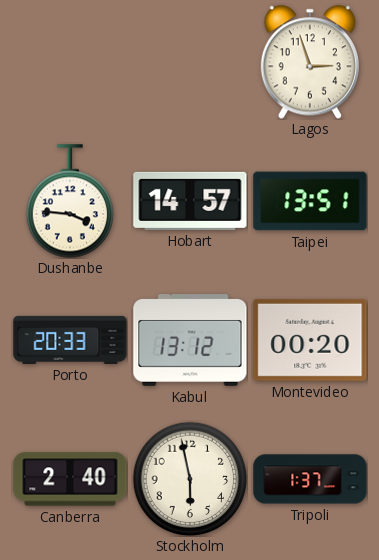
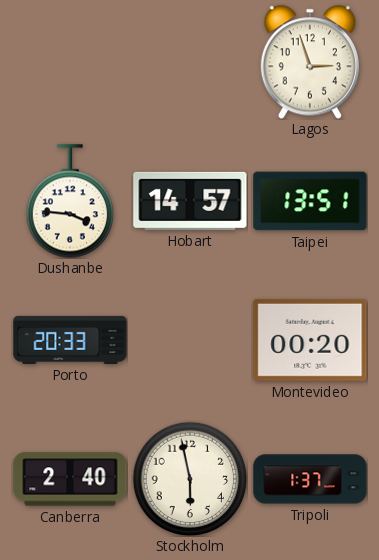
Kabul: 13:12 -> none
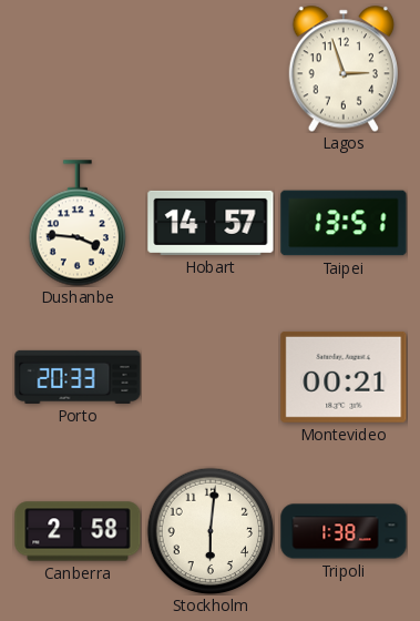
Montevideo: 00:20 -> 00:21
Canberra: 2:40 -> 2:58
Stockholm: 5:58 -> 6:01
Tripoli: 1:37 -> 1:38
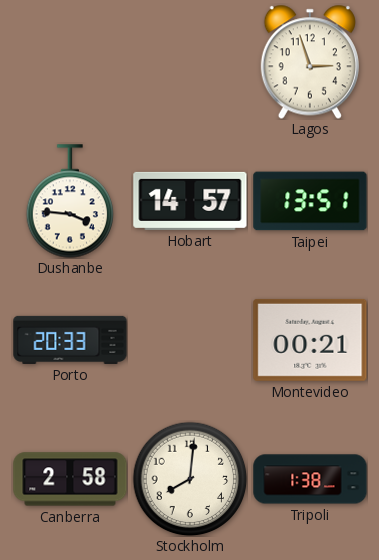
Stockholm: 6:01 -> 8:01
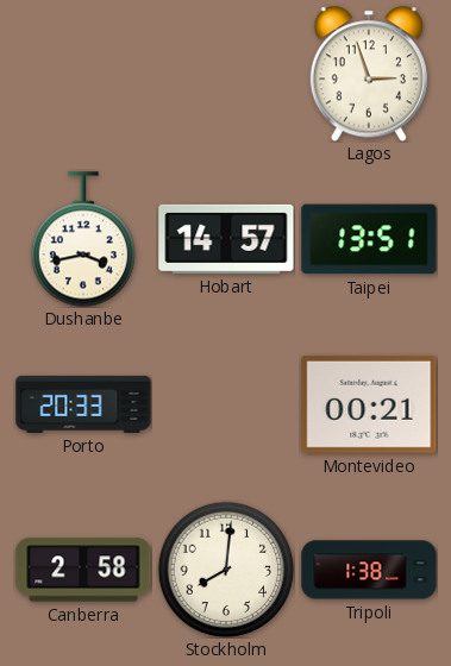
Dushanbe: 3:46 -> 3:43
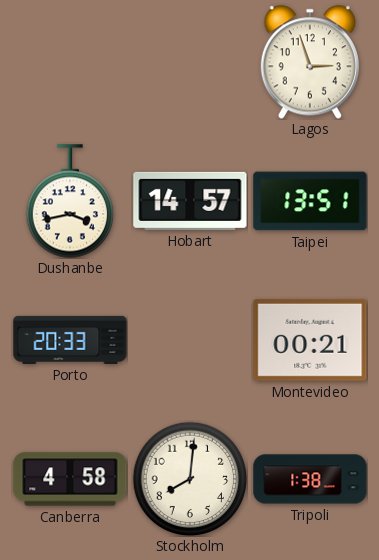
Canberra: 2:58 -> 4:58
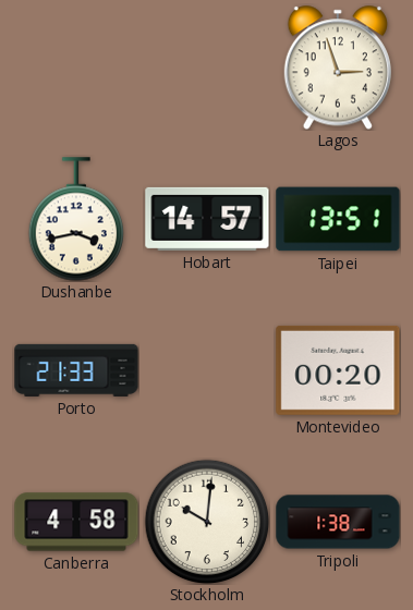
Porto: 20:33 -> 21:33
Montevideo: 00:21 -> 00:20
Stockholm: 8:01 -> 10:01
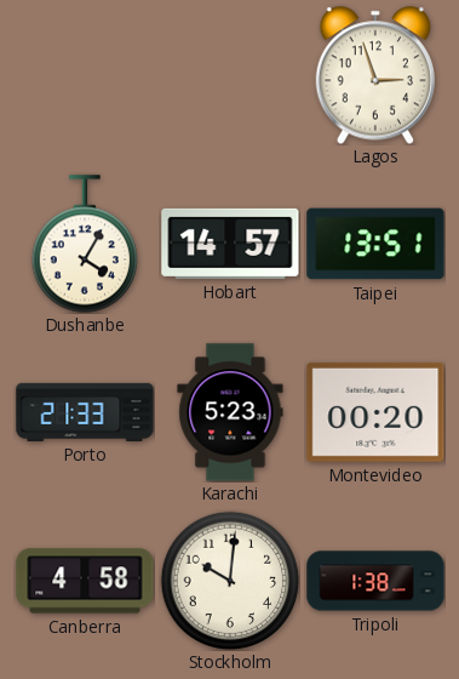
Dushanbe: 3:43 -> 4:05
Karachi: none -> 5:23
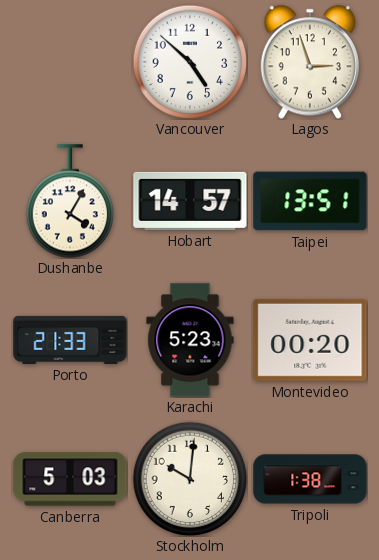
Vancouver: none -> 4:52
Canberra: 4:58 -> 5:03
